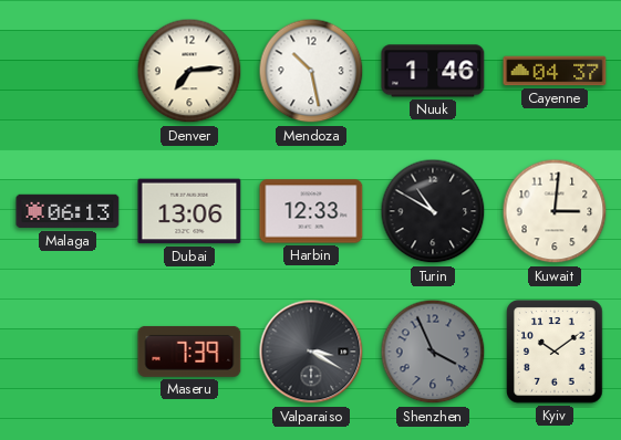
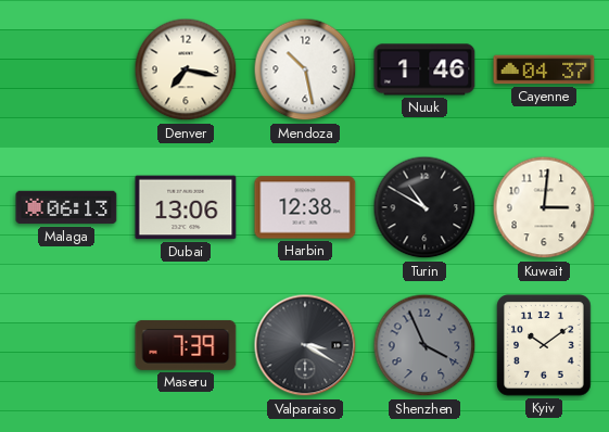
Denver: 7:14 -> 7:17
Harbin: 12:33 -> 12:38
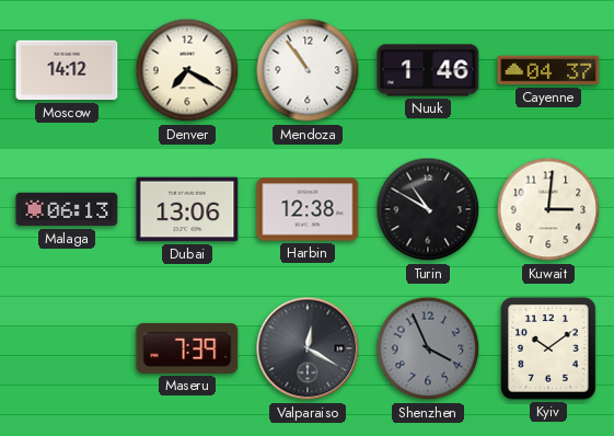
Moscow: none -> 14:12
Denver: 7:17 -> 7:20
Mendoza: 10:28 -> 10:54
Valparaiso: 3:20 -> 12:20
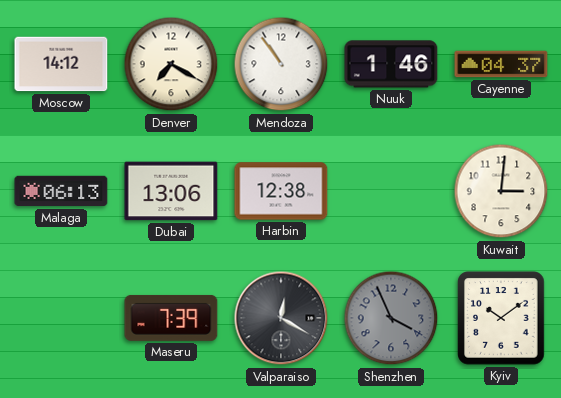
Turin: 10:50 -> none
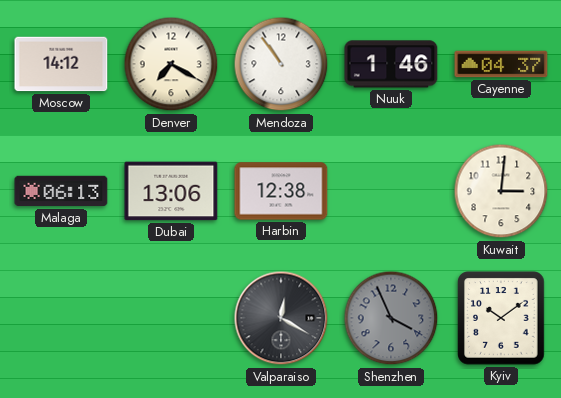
Maseru: 7:39 -> none
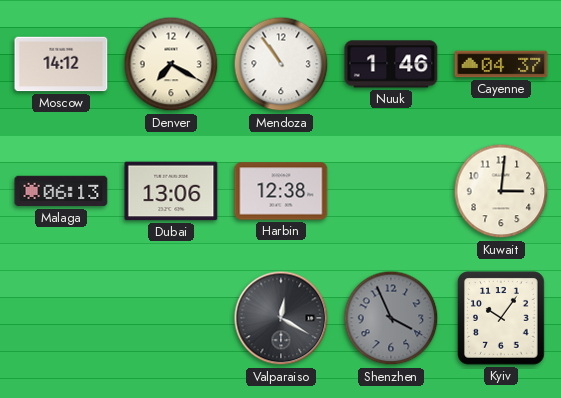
Kyiv: 10:09 -> 10:06
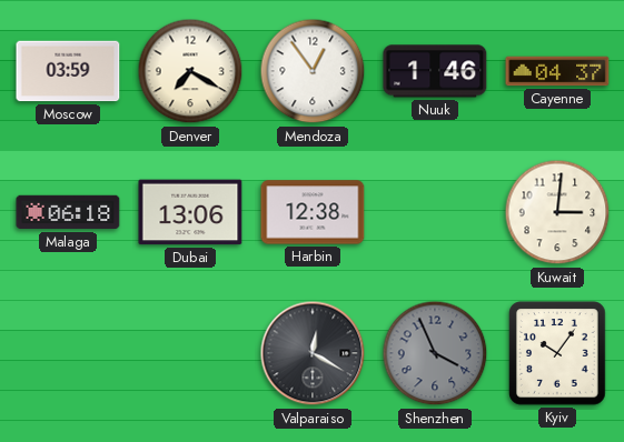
Moscow: 14:12 -> 03:59
Mendoza: 10:54 -> 12:54
Malaga: 06:13 -> 06:18
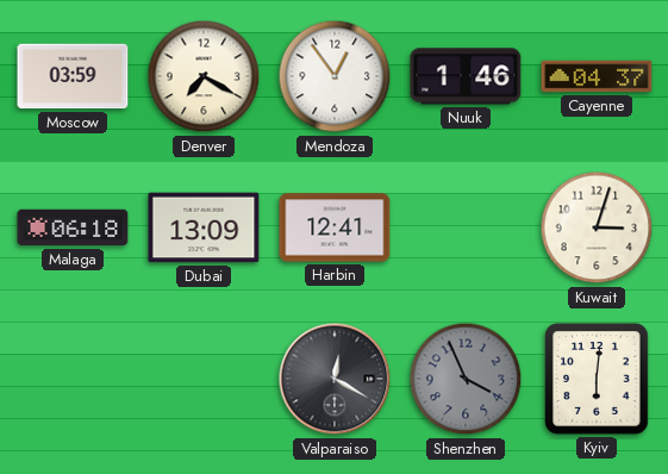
Dubai: 13:06 -> 13:09
Harbin: 12:38 -> 12:41
Kuwait: 3:01 -> 3:03
Kyiv: 10:06 -> 6:01
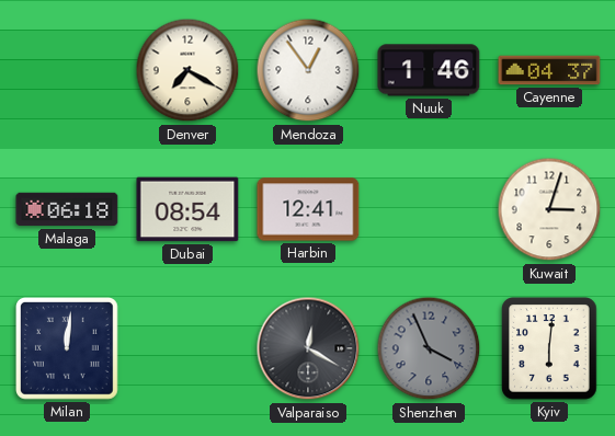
Moscow: 03:59 -> none
Dubai: 13:09 -> 08:54
Milan: none -> 12:01
